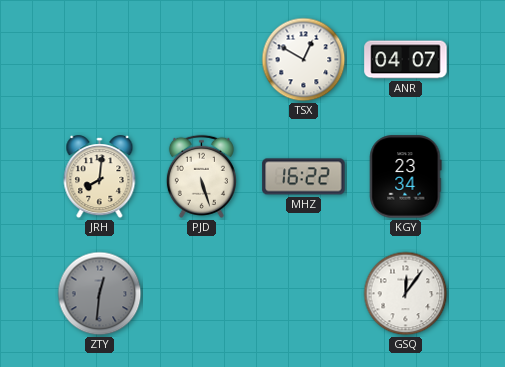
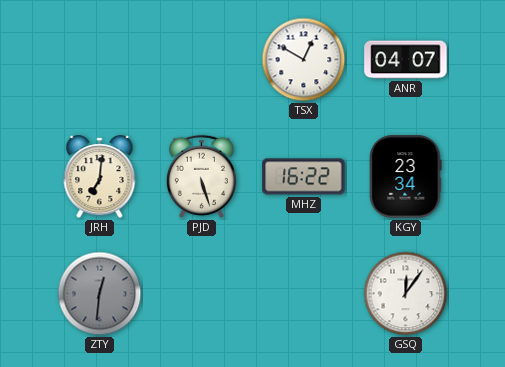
JRH: 8:01 -> 7:01
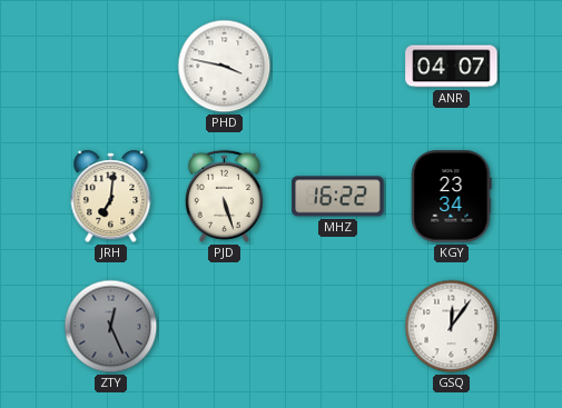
PHD: none -> 3:47
TSX: 12:50 -> none
ZTY: 12:31 -> 12:26
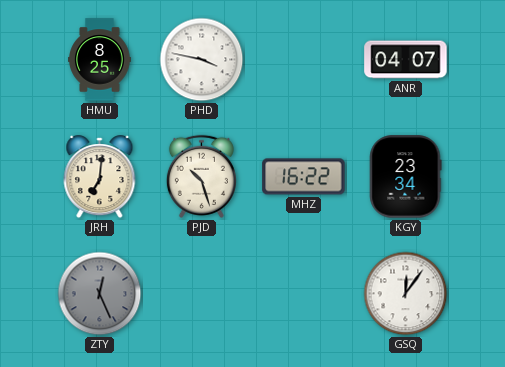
HMU: none -> 8:25
PJD: 5:27 -> 10:27
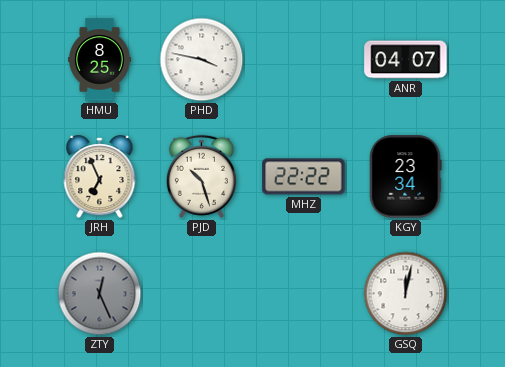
JRH: 7:01 -> 6:56
MHZ: 16:22 -> 22:22
GSQ: 12:06 -> 12:02
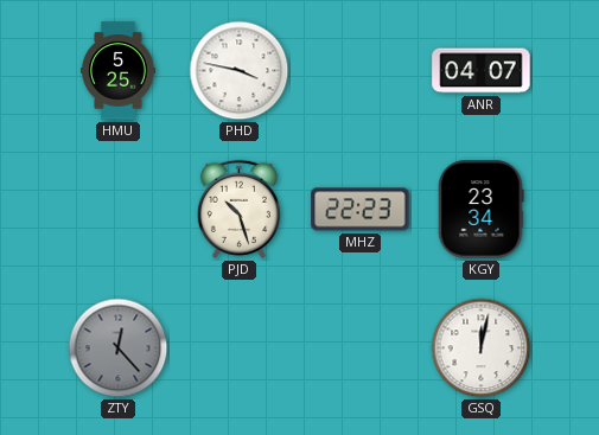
HMU: 8:25 -> 5:25
JRH: 6:56 -> none
MHZ: 22:22 -> 22:23
ZTY: 12:26 -> 12:23
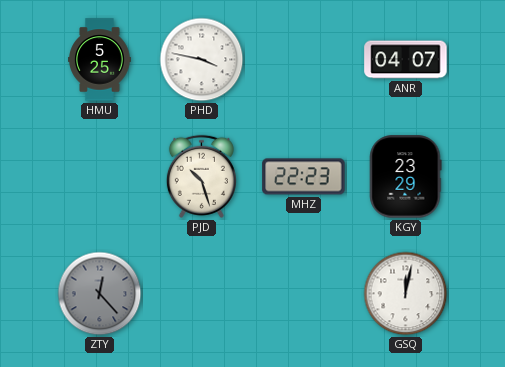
KGY: 23:34 -> 23:29
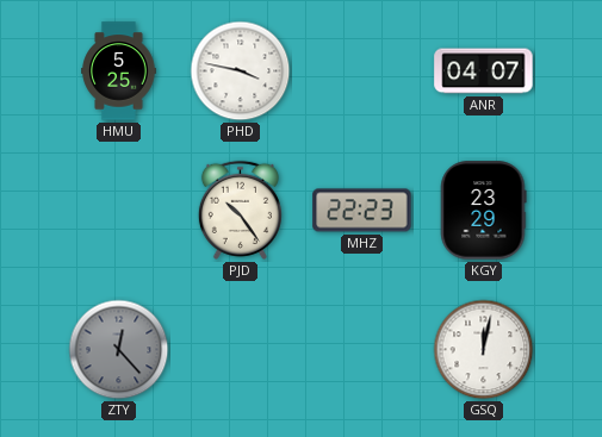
PJD: 10:27 -> 10:24
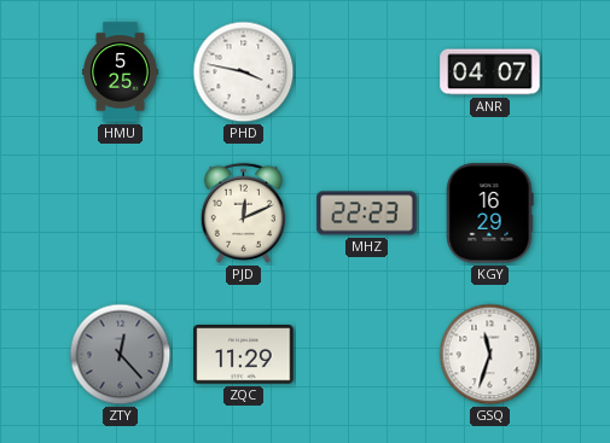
PJD: 10:24 -> 12:11
KGY: 23:29 -> 16:29
ZQC: none -> 11:29
GSQ: 12:02 -> 11:33
